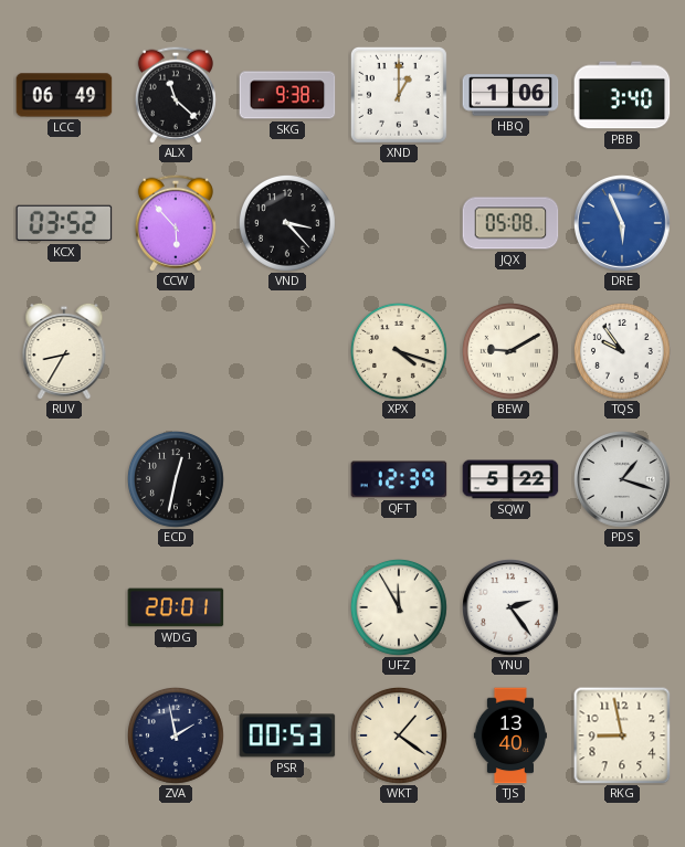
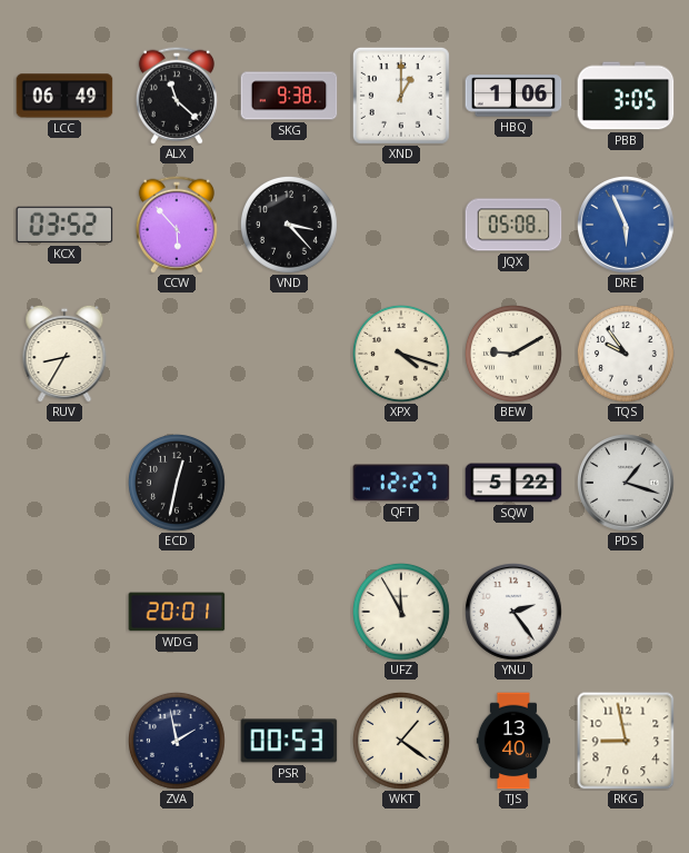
PBB: 3:40 -> 3:05
QFT: 12:39 -> 12:27
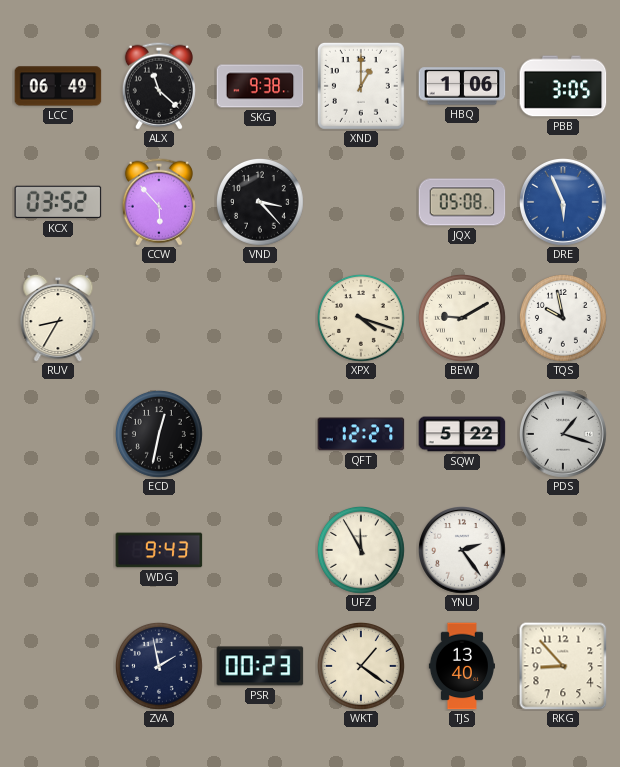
TQS: 9:54 -> 9:58
WDG: 20:01 -> 9:43
PSR: 00:53 -> 00:23
RKG: 8:58 -> 8:53
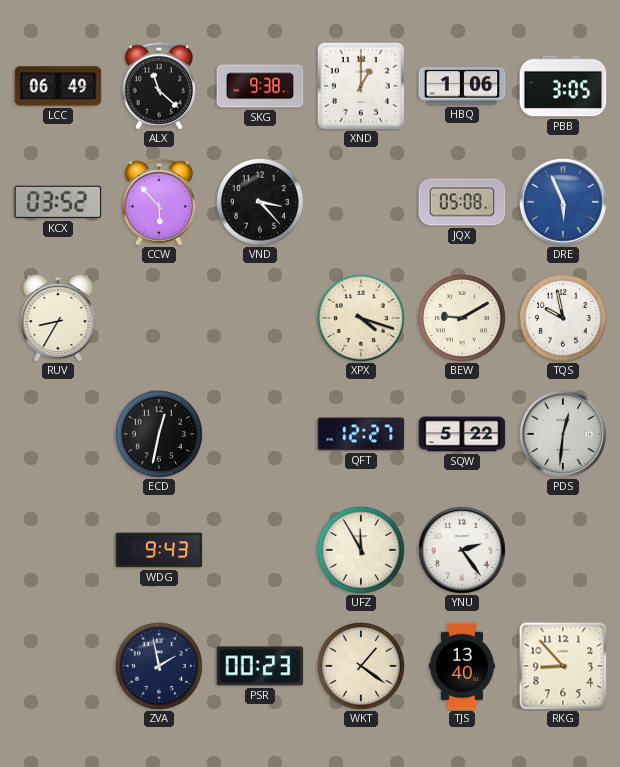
PDS: 1:18 -> 12:31
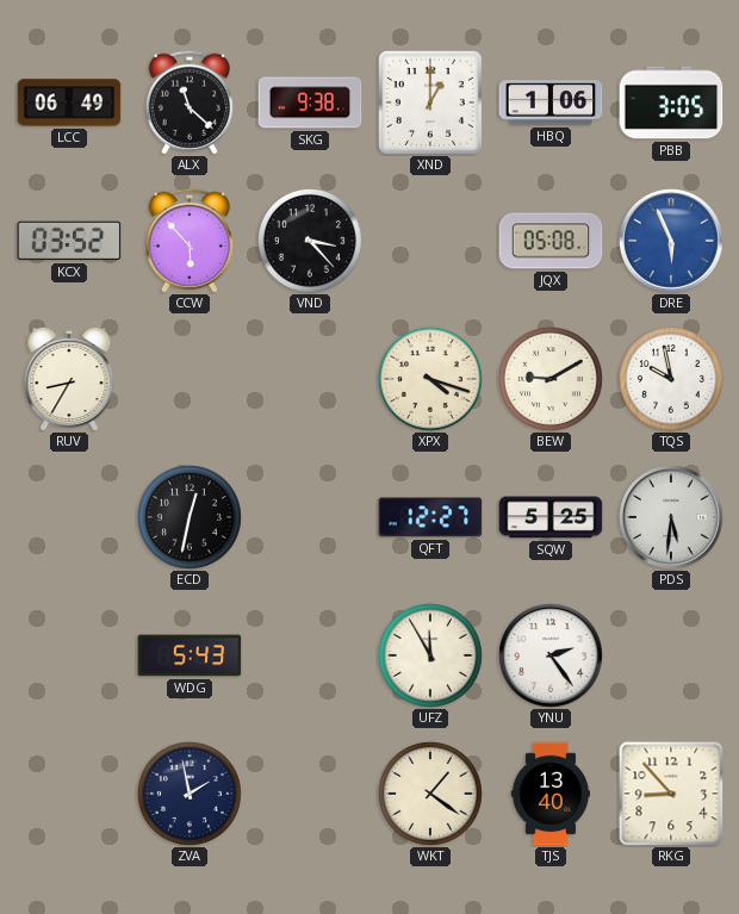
SQW: 5:22 -> 5:25
PDS: 12:31 -> 5:31
WDG: 9:43 -> 5:43
PSR: 00:23 -> none
